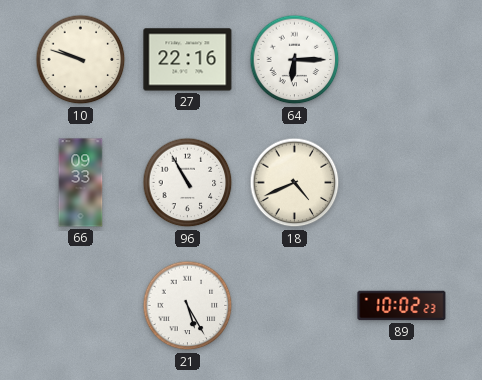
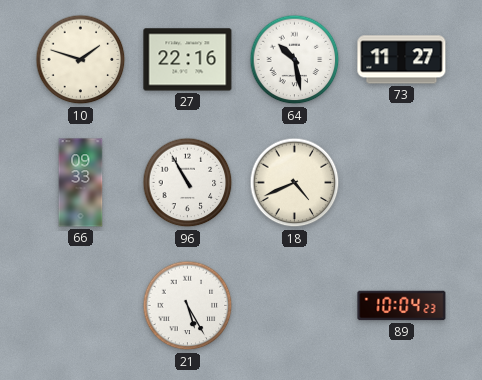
10: 9:48 -> 1:48
64: 6:15 -> 10:28
73: none -> 11:27
89: 10:02 -> 10:04
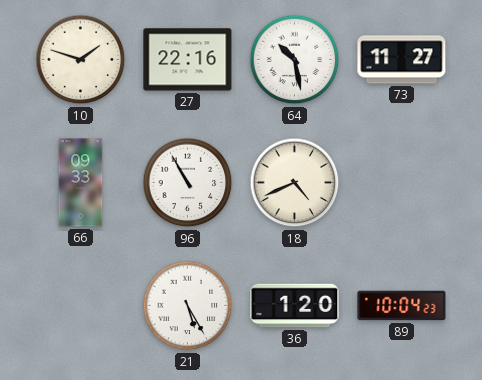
36: none -> 1:20
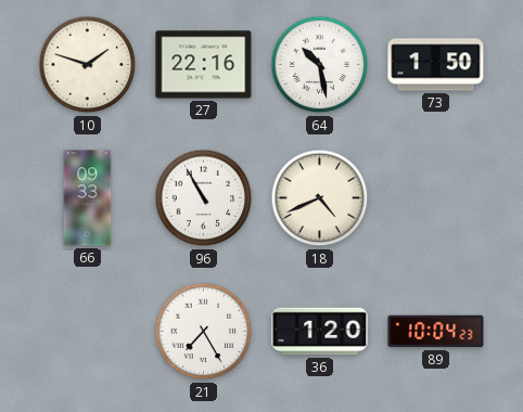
73: 11:27 -> 1:50
21: 5:25 -> 7:25
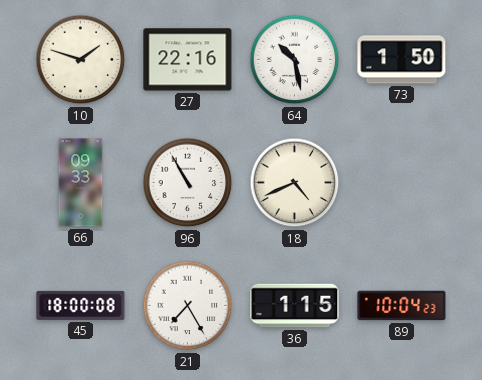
45: none -> 18:00
36: 1:20 -> 1:15
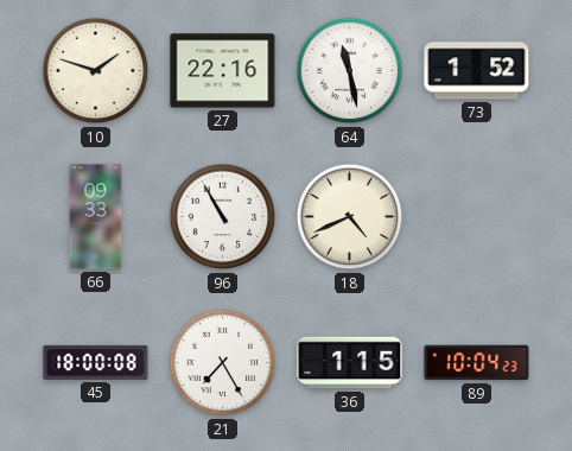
64: 10:28 -> 11:28
73: 1:50 -> 1:52
